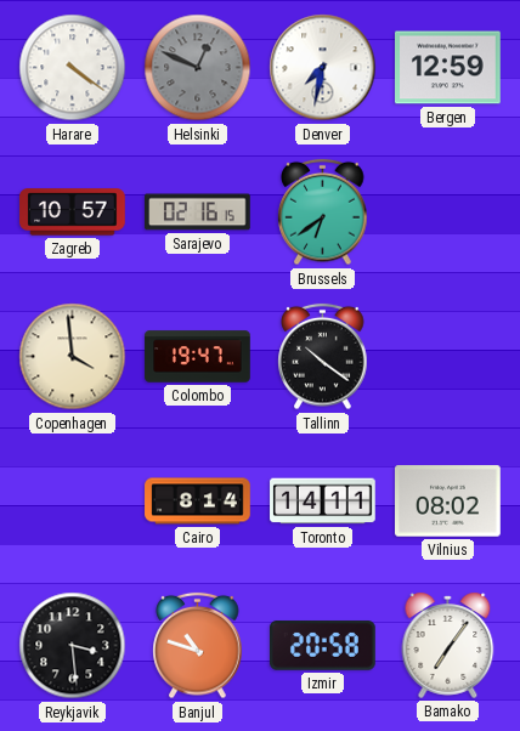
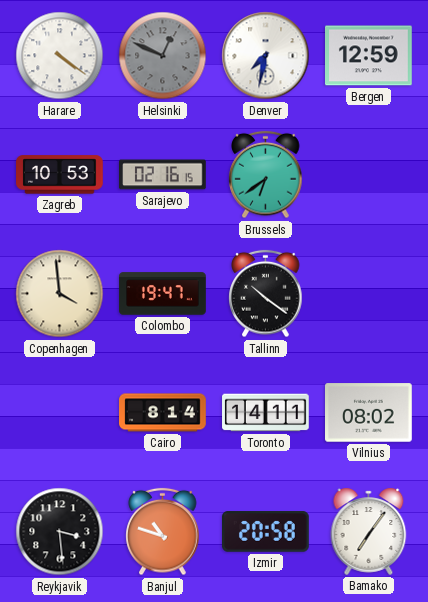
Zagreb: 10:57 -> 10:53
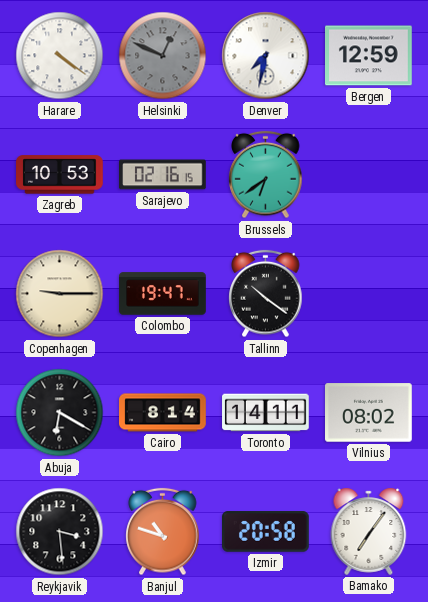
Copenhagen: 3:59 -> 9:15
Abuja: none -> 6:20
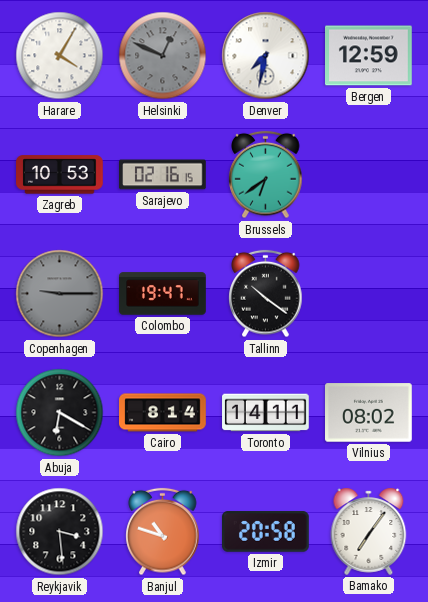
Harare: 4:21 -> 4:05
Copenhagen dial: cream -> grey
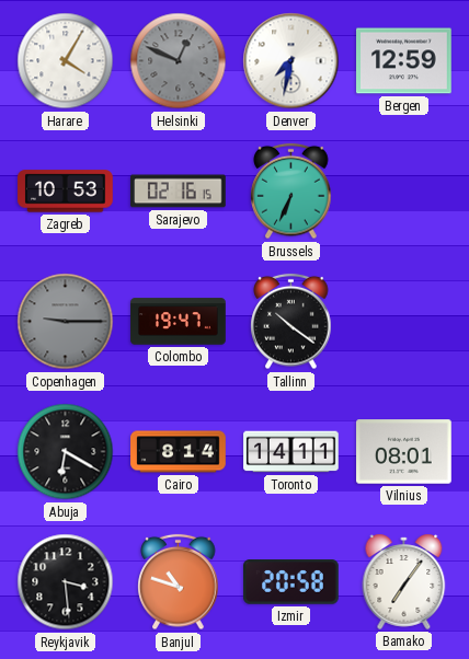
Brussels: 6:39 -> 6:34
Vilnius: 08:02 -> 08:01
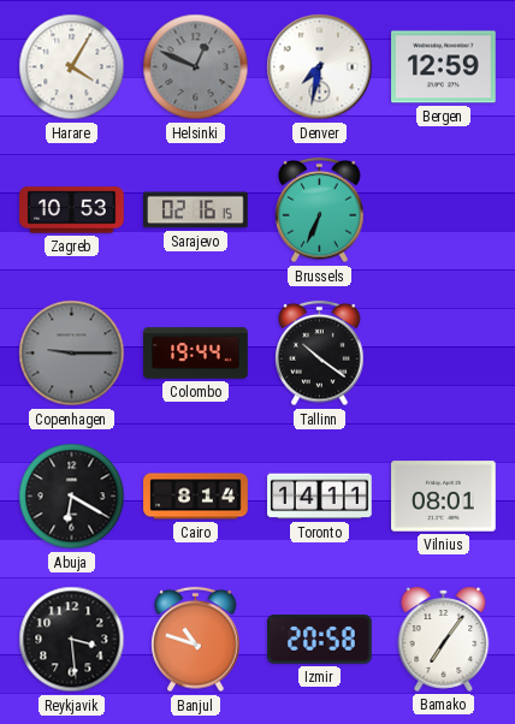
Colombo: 19:47 -> 19:44
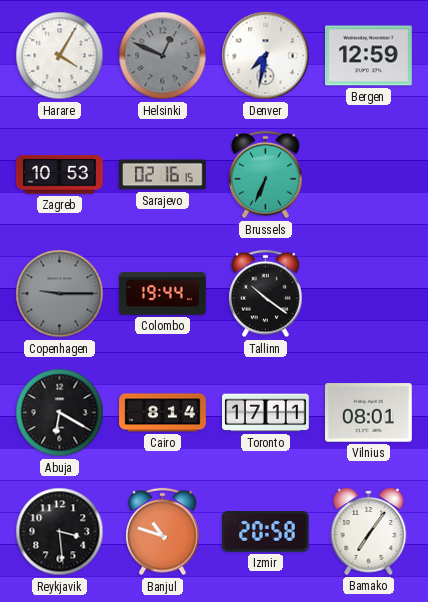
Toronto: 14:11 -> 17:11
